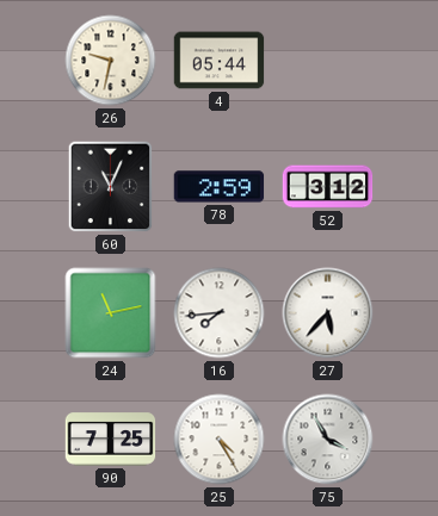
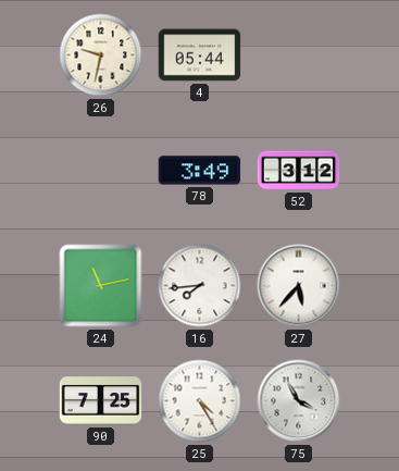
60: 11:04 -> none
78: 2:59 -> 3:49
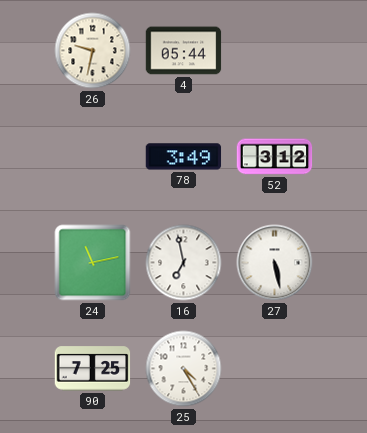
16: 7:44 -> 6:58
27: 5:37 -> 5:28
75: 3:55 -> none
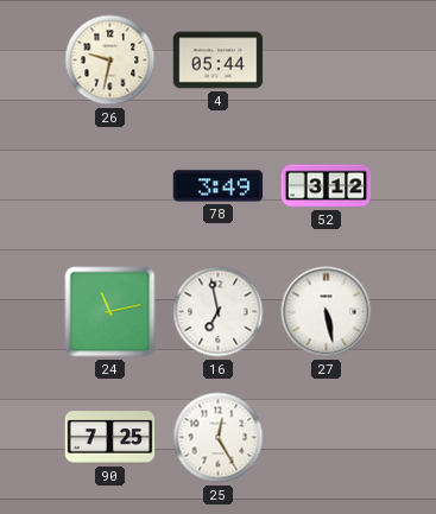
25: 4:25 -> 12:25
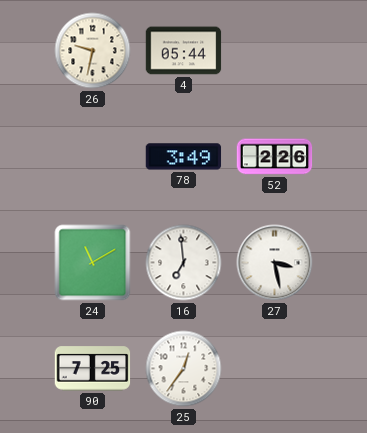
52: 3:12 -> 2:26
24: 11:13 -> 11:10
16: 6:58 -> 6:59
27: 5:28 -> 3:28
25: 12:25 -> 12:36
